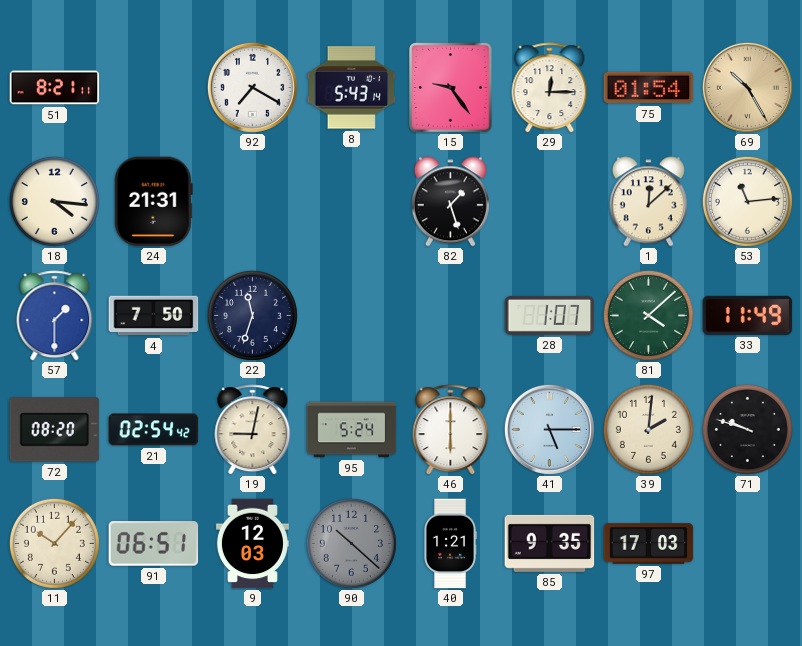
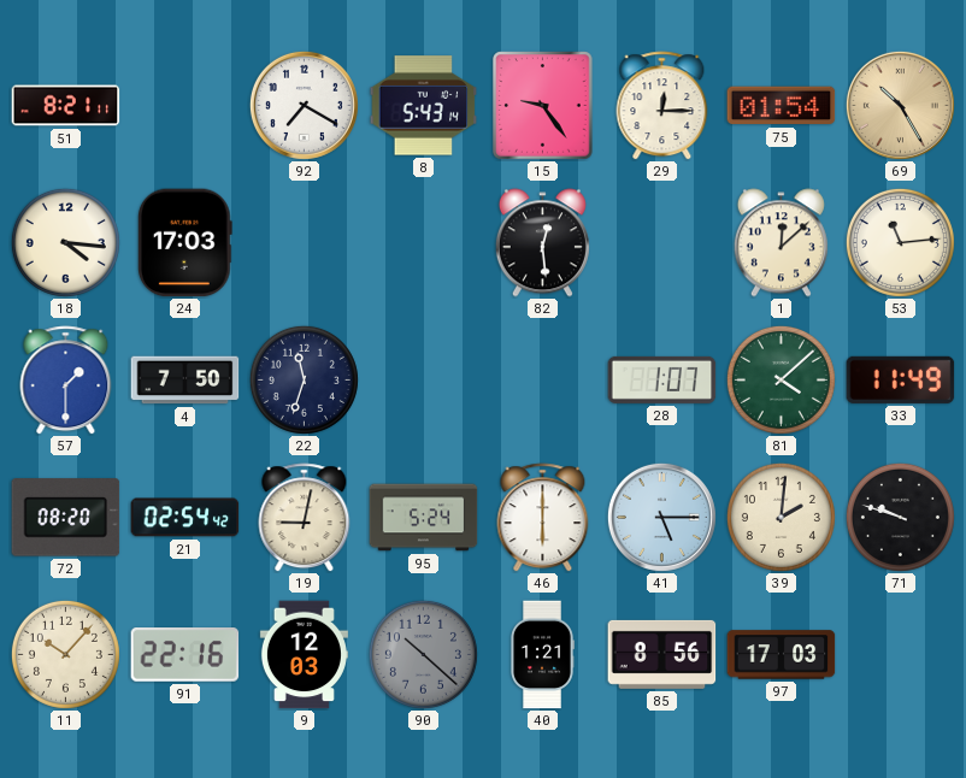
24: 21:31 -> 17:03
82: 1:27 -> 12:29
91: 06:51 -> 22:16
85: 9:35 -> 8:56
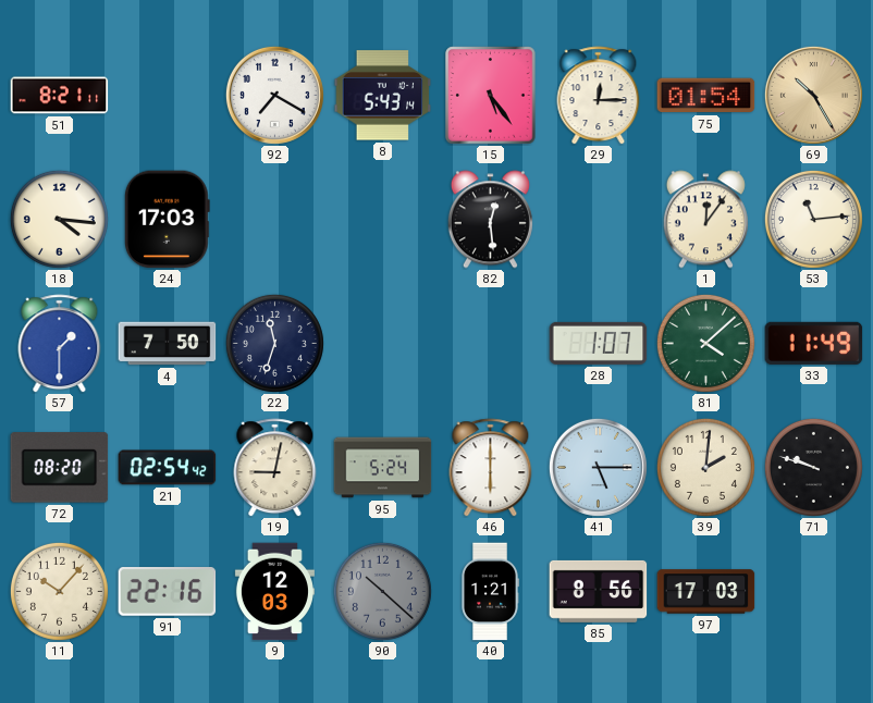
15: 9:24 -> 5:24
1: 12:08 -> 12:06
